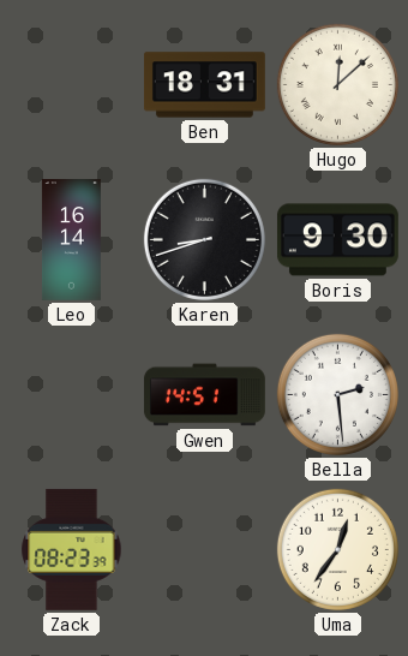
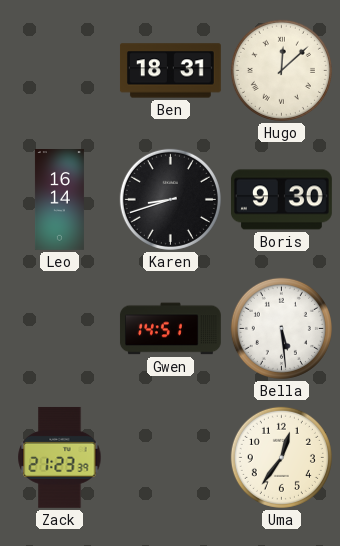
Bella: 2:29 -> 5:29
Zack: 08:23 -> 21:23
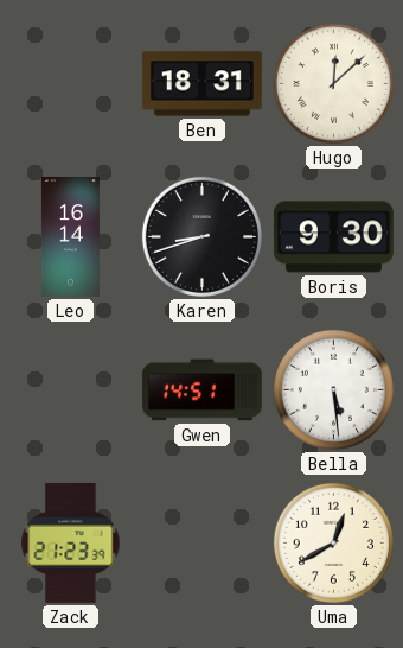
Uma: 12:36 -> 12:40
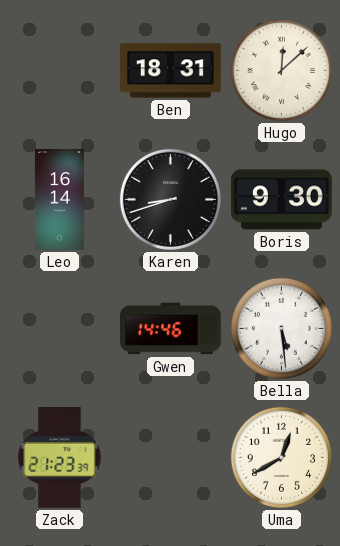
Gwen: 14:51 -> 14:46
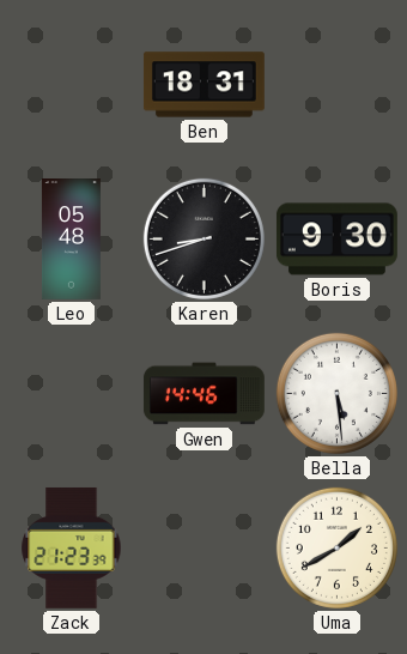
Hugo: 12:08 -> none
Leo: 16:14 -> 05:48
Uma: 12:40 -> 1:40
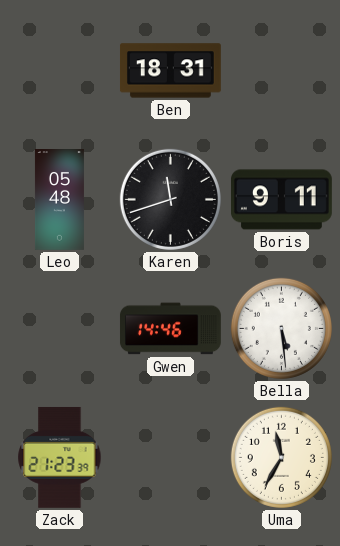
Karen: 8:42 -> 11:42
Boris: 9:30 -> 9:11
Uma: 1:40 -> 11:35
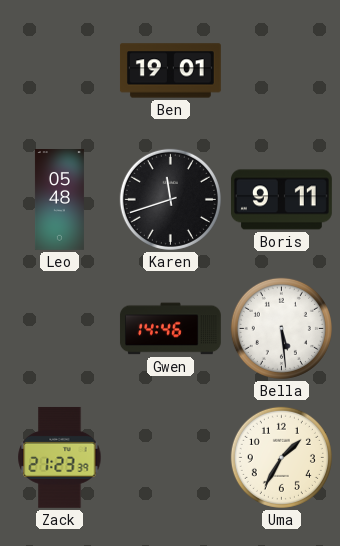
Ben: 18:31 -> 19:01
Uma: 11:35 -> 1:35
